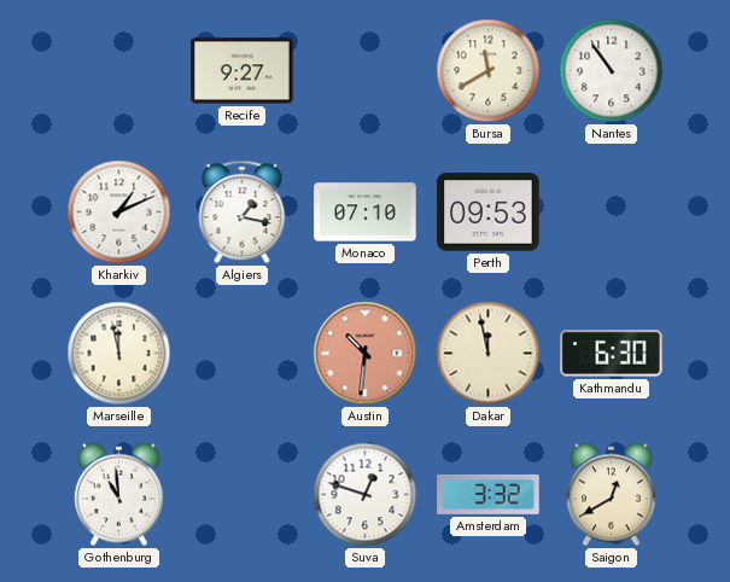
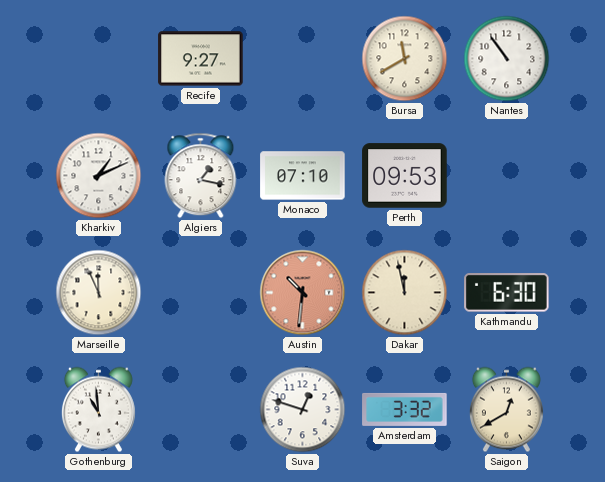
Marseille: 11:58 -> 11:56
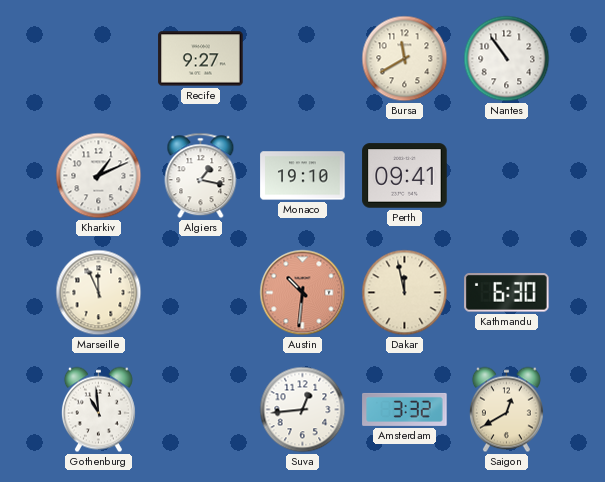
Monaco: 07:10 -> 19:10
Perth: 09:53 -> 09:41
Suva: 12:48 -> 12:44
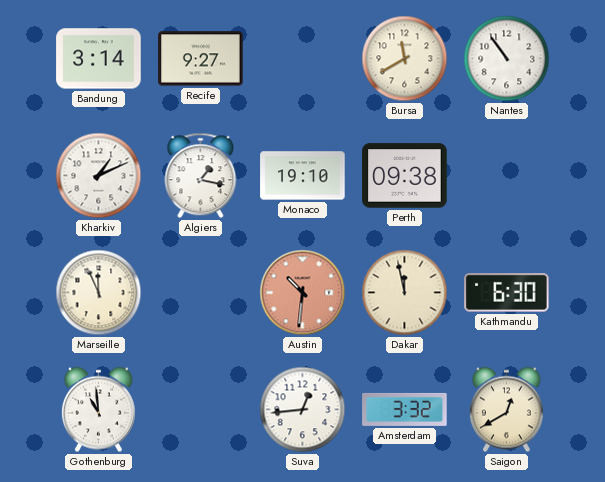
Bandung: none -> 3:14
Perth: 09:41 -> 09:38
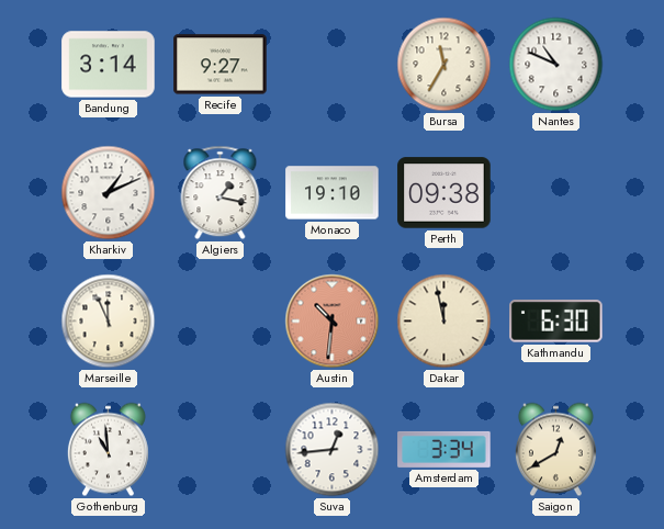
Bursa: 11:40 -> 11:35
Nantes: 10:54 -> 10:49
Amsterdam: 3:32 -> 3:34
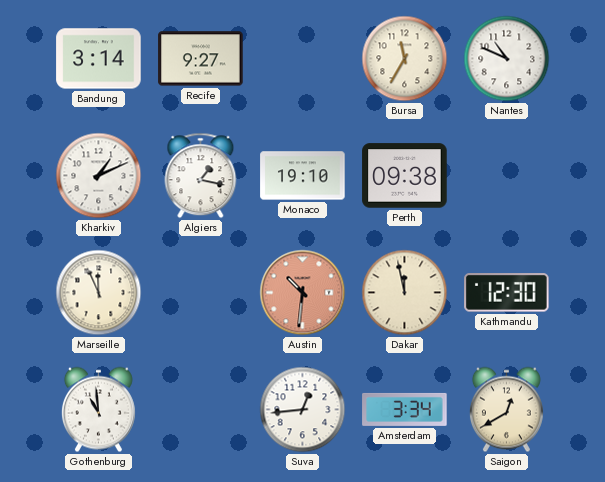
Kathmandu: 6:30 -> 12:30
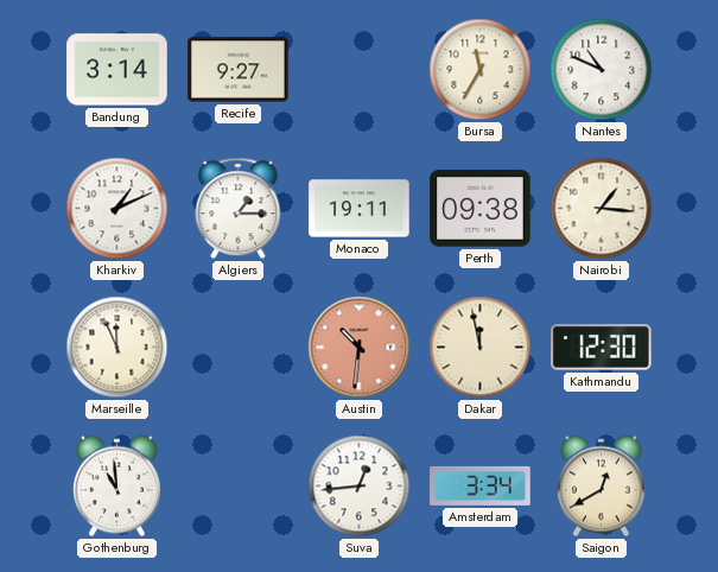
Algiers: 1:17 -> 1:15
Monaco: 19:10 -> 19:11
Nairobi: none -> 1:16
